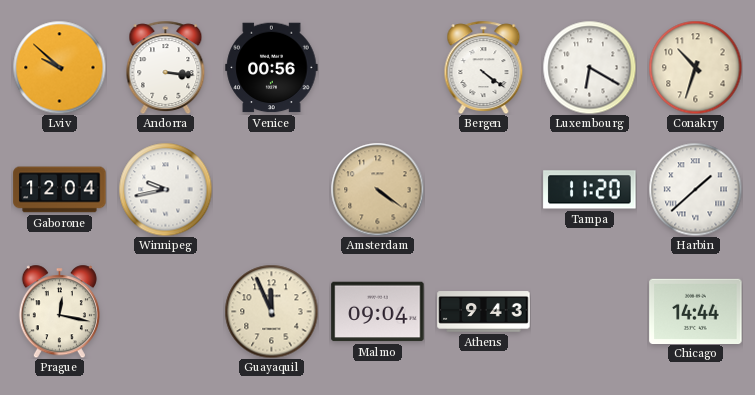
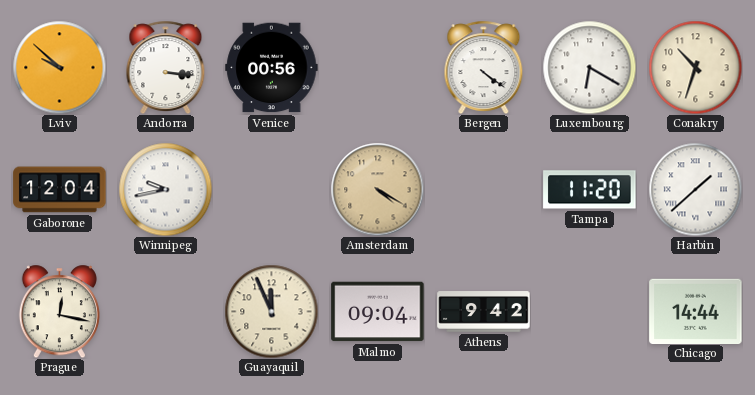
Amsterdam: 4:21 -> 4:20
Athens: 9:43 -> 9:42
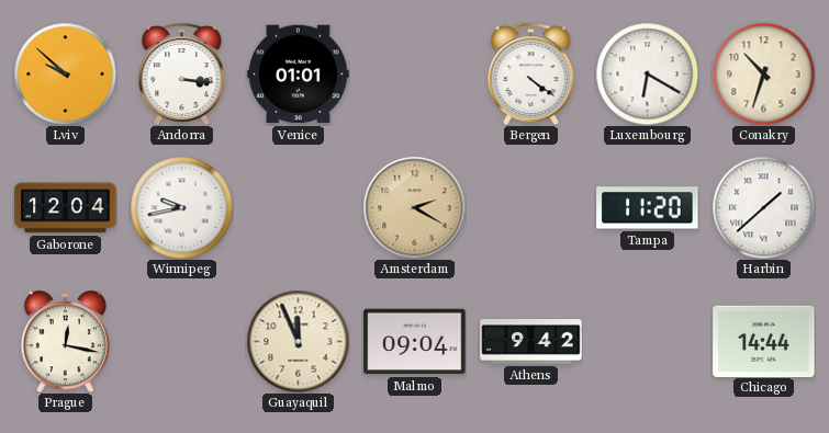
Venice: 00:56 -> 01:01
Amsterdam: 4:20 -> 2:20
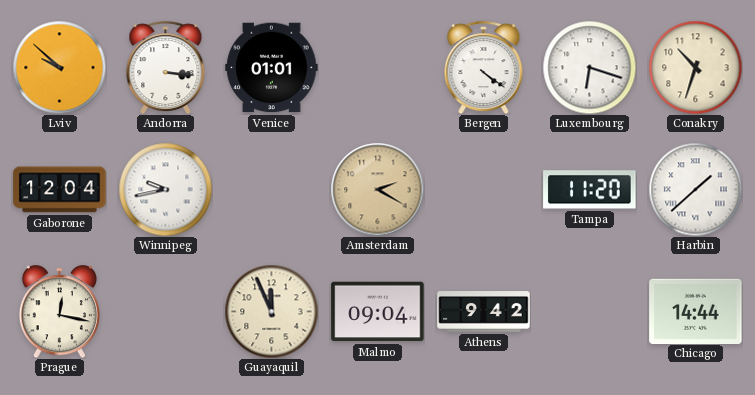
Luxembourg: 6:20 -> 6:18
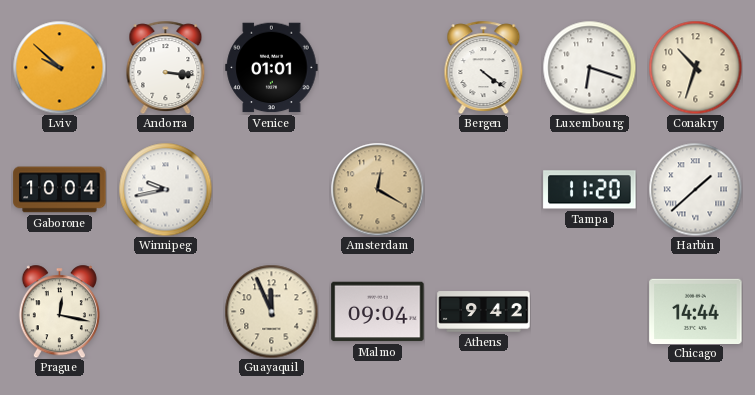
Gaborone: 12:04 -> 10:04
Amsterdam: 2:20 -> 12:20
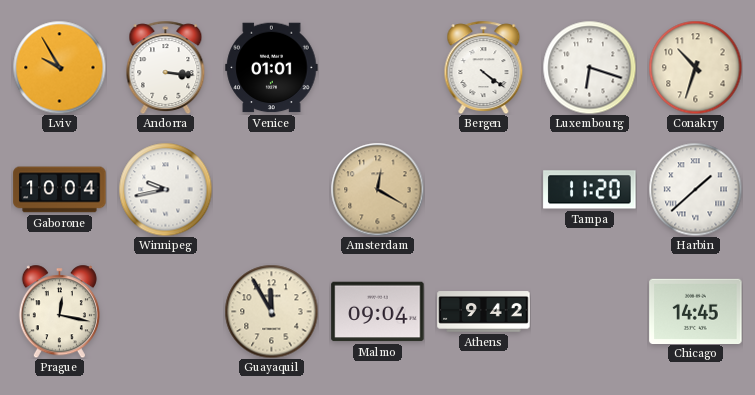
Lviv: 9:52 -> 9:55
Guayaquil: 11:56 -> 11:55
Chicago: 14:44 -> 14:45
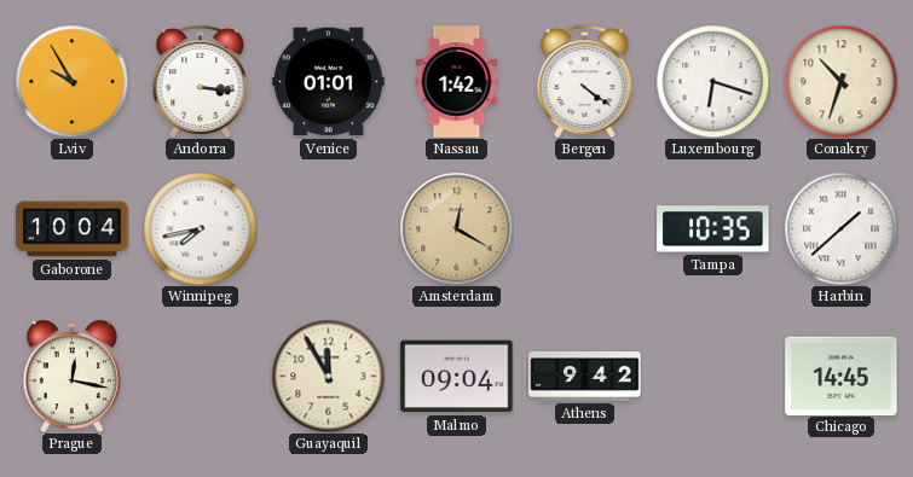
Nassau: none -> 1:42
Winnipeg: 9:43 -> 7:43
Tampa: 11:20 -> 10:35
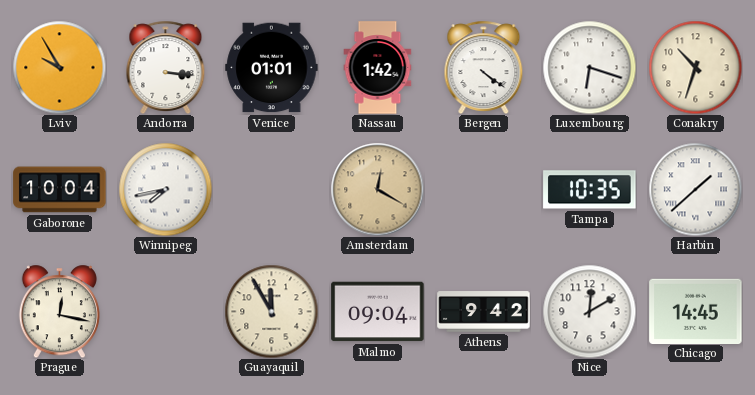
Nice: none -> 12:10
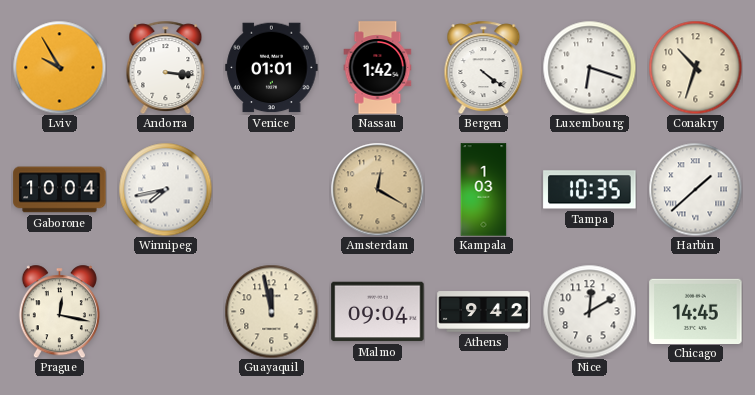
Kampala: none -> 1:03
Guayaquil: 11:55 -> 11:58
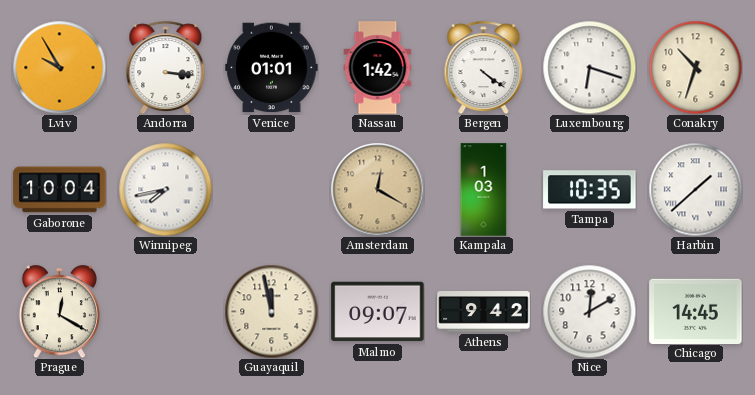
Prague: 12:17 -> 12:20
Malmo: 09:04 -> 09:07
